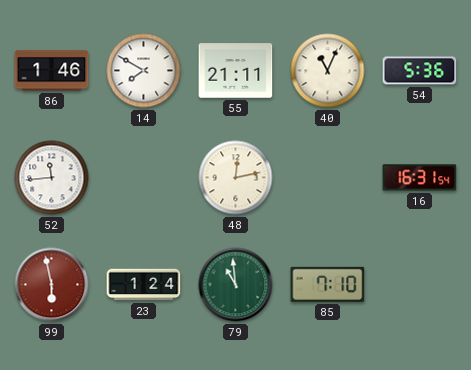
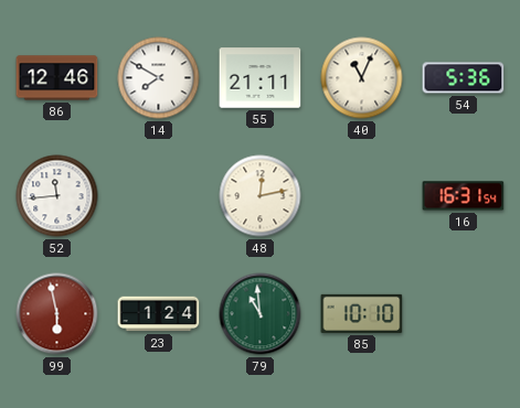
86: 1:46 -> 12:46
85: 7:10 -> 10:10
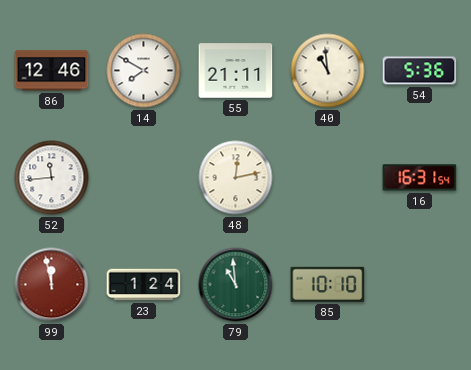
40: 11:04 -> 10:59
99: 5:58 -> 11:58
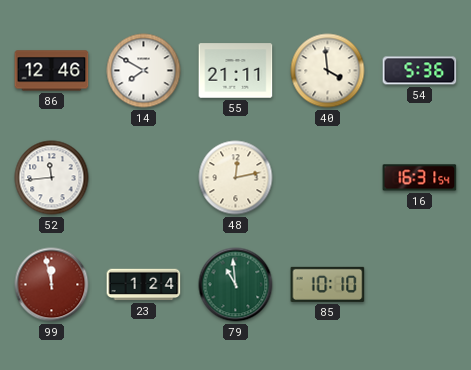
40: 10:59 -> 3:59
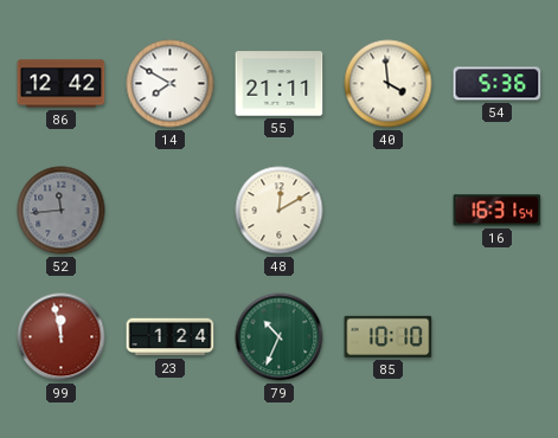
86: 12:46 -> 12:42
52 dial: white -> grey
48: 12:13 -> 12:10
79: 10:59 -> 10:34
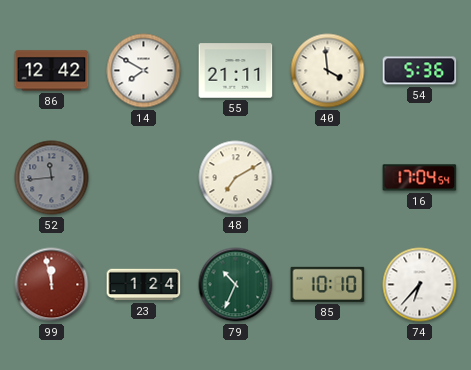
48: 12:10 -> 7:10
16: 16:31 -> 17:04
74: none -> 6:37
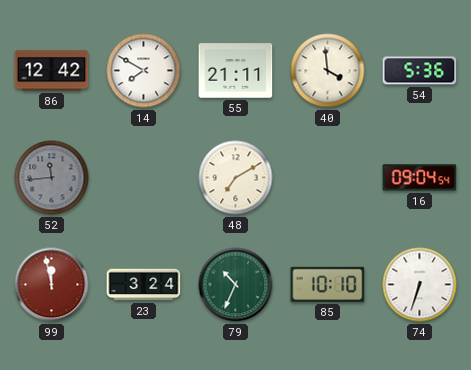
16: 17:04 -> 09:04
23: 1:24 -> 3:24
74: 6:37 -> 6:33
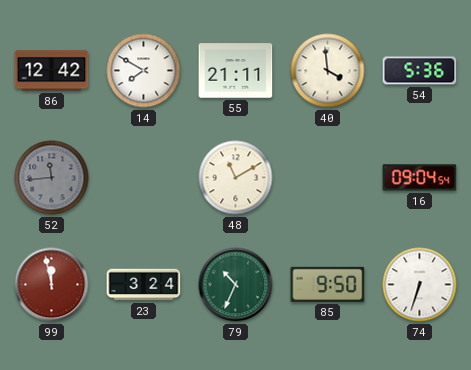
48: 7:10 -> 11:10
85: 10:10 -> 9:50
